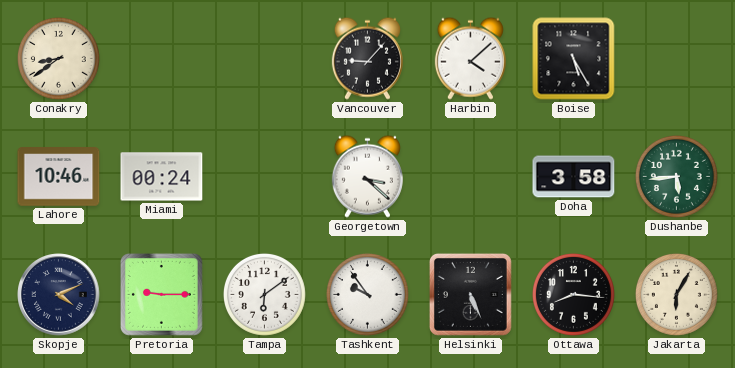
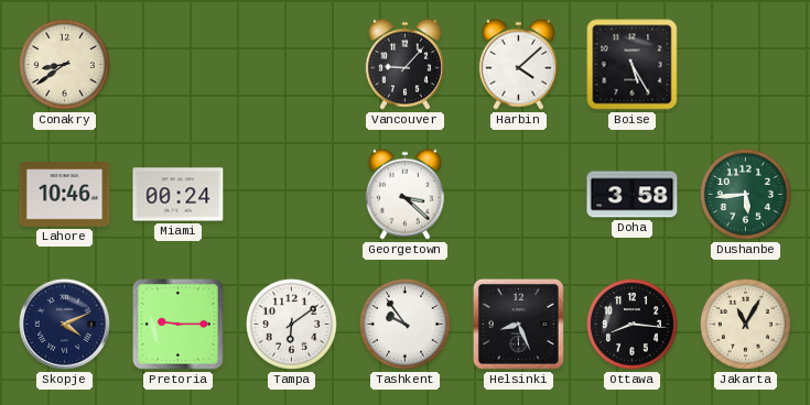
Helsinki: 5:26 -> 8:26
Jakarta: 6:05 -> 11:05
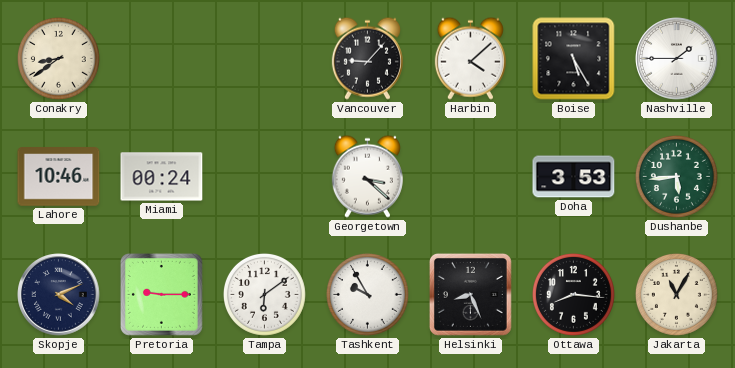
Nashville: none -> 1:45
Doha: 3:58 -> 3:53
Tashkent: 9:54 -> 9:55
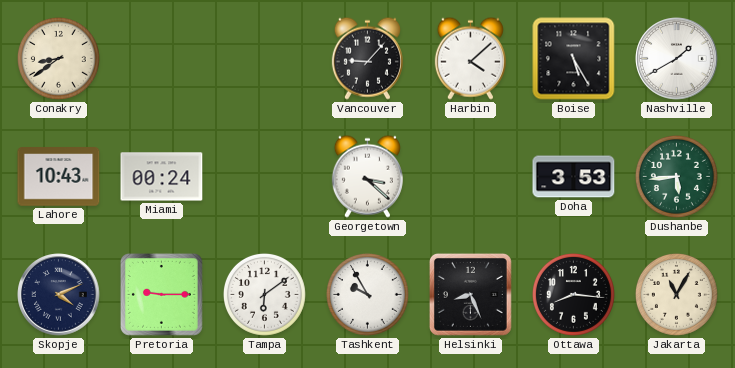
Nashville: 1:45 -> 1:40
Lahore: 10:46 -> 10:43
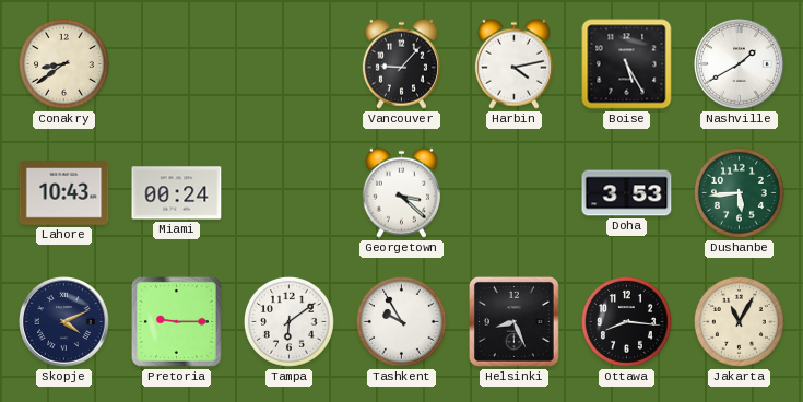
Harbin: 4:08 -> 4:13
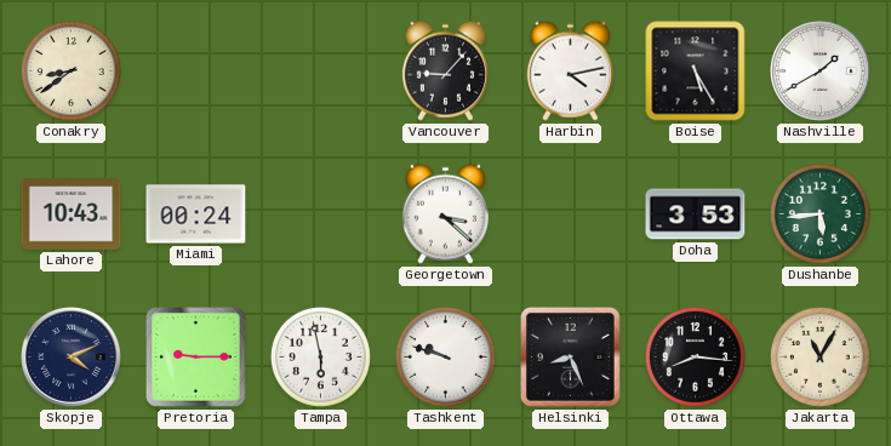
Tampa: 6:09 -> 5:58
Tashkent: 9:55 -> 9:48
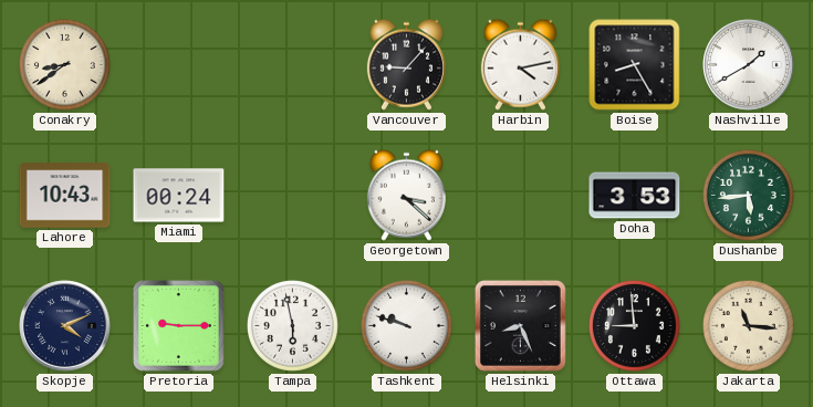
Boise: 5:25 -> 8:25
Ottawa: 8:16 -> 8:59
Jakarta: 11:05 -> 11:16
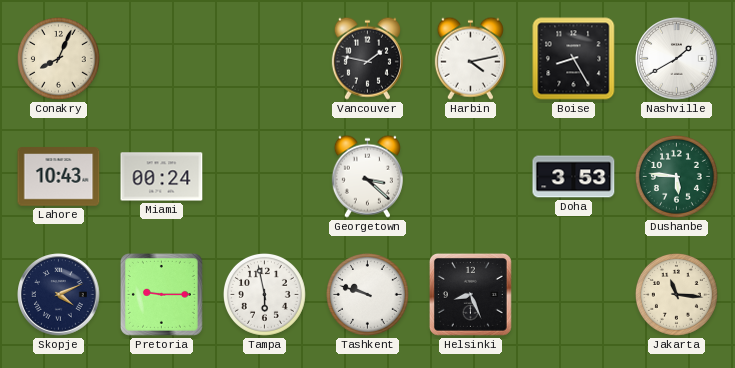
Conakry: 8:39 -> 8:04
Vancouver: 9:07 -> 1:47
Dushanbe: 5:44 -> 5:46
Ottawa: 8:59 -> none
